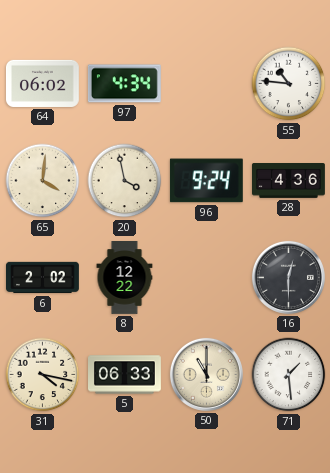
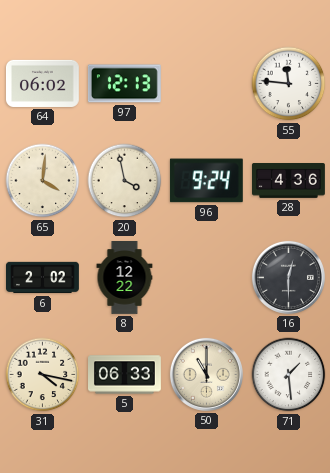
97: 4:34 -> 12:13
55: 10:46 -> 11:46
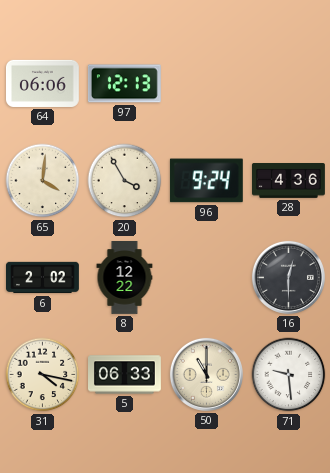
64: 06:02 -> 06:06
55: 11:46 -> none
20: 3:58 -> 3:55
71: 1:29 -> 9:29
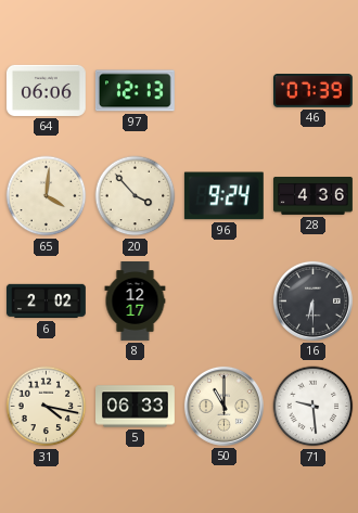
46: none -> 07:39
20: 3:55 -> 3:53
8: 12:22 -> 12:17
16: 12:30 -> 6:30
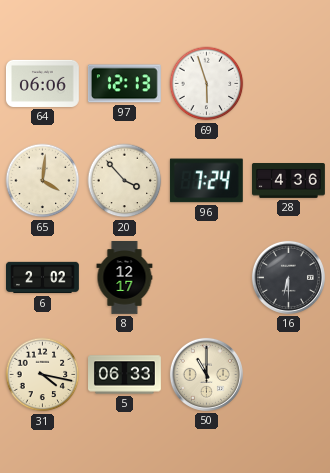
69: none -> 5:57
46: 07:39 -> none
96: 9:24 -> 7:24
71: 9:29 -> none
